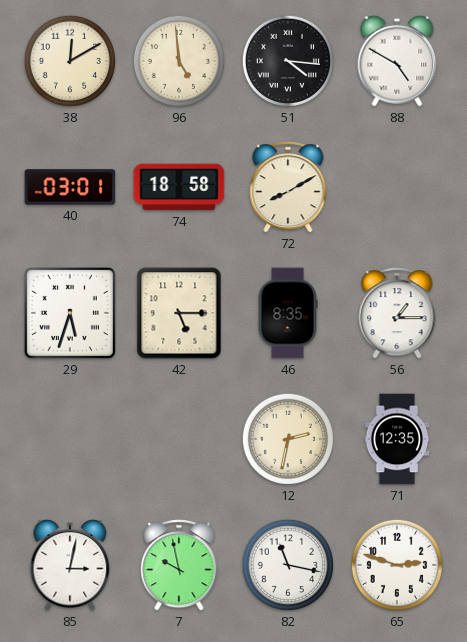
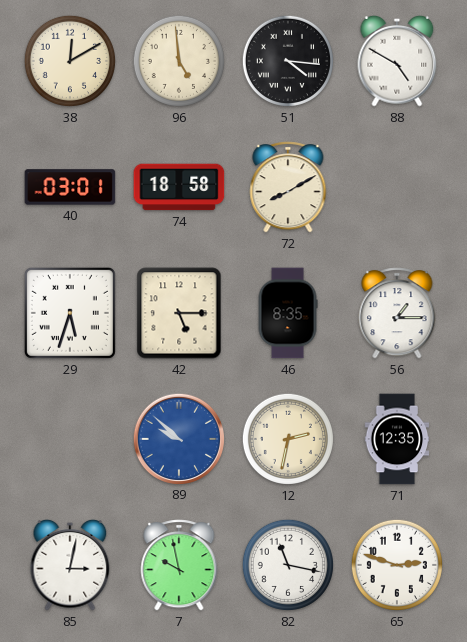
89: none -> 9:52
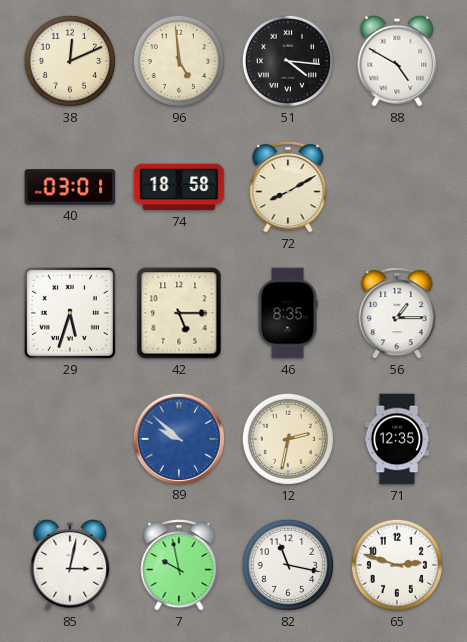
38: 12:10 -> 12:11
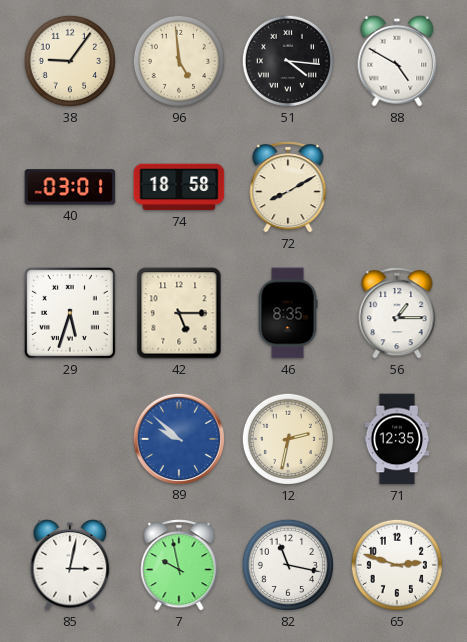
38: 12:11 -> 9:06
